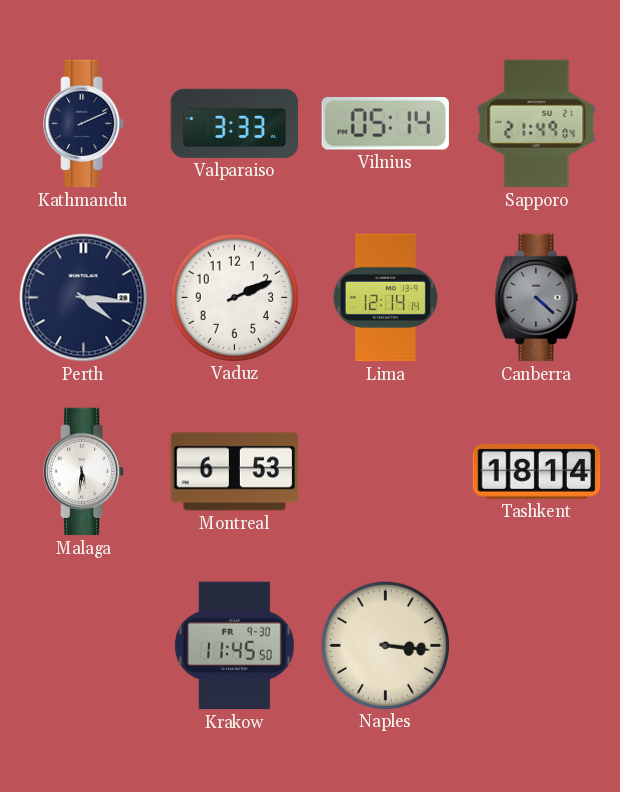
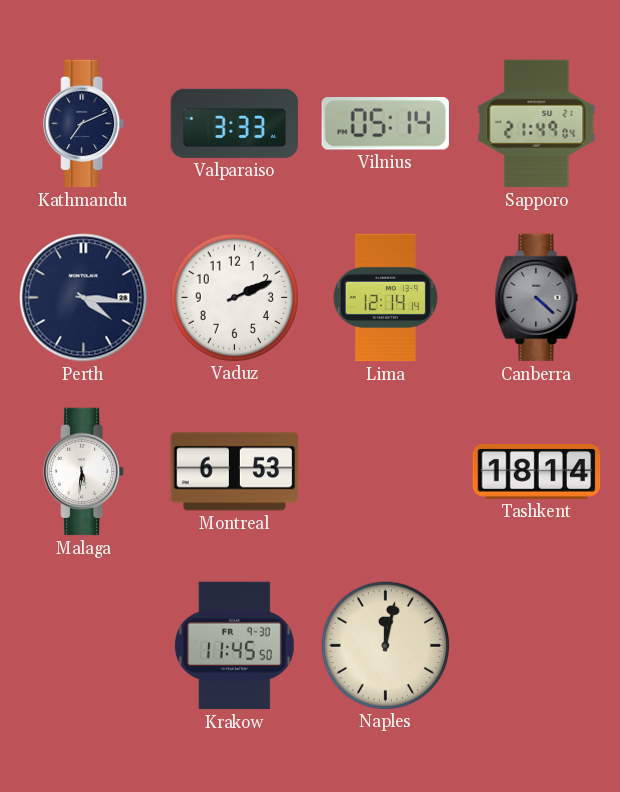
Kathmandu: 2:11 -> 7:11
Naples: 3:16 -> 12:02
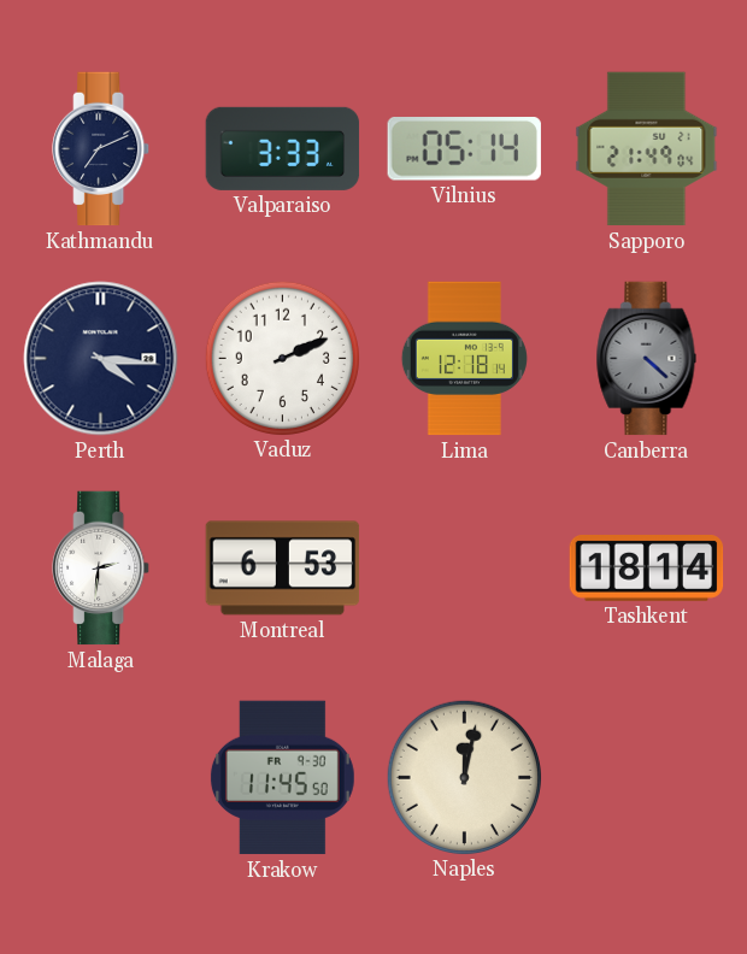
Lima: 12:14 -> 12:18
Malaga: 5:31 -> 2:31
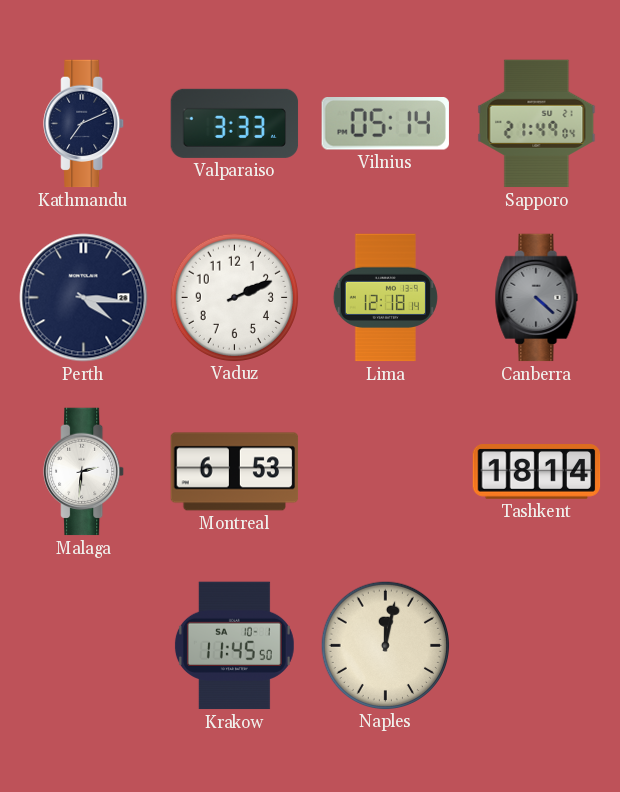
Krakow date: FR 9-30 -> SA 10-1
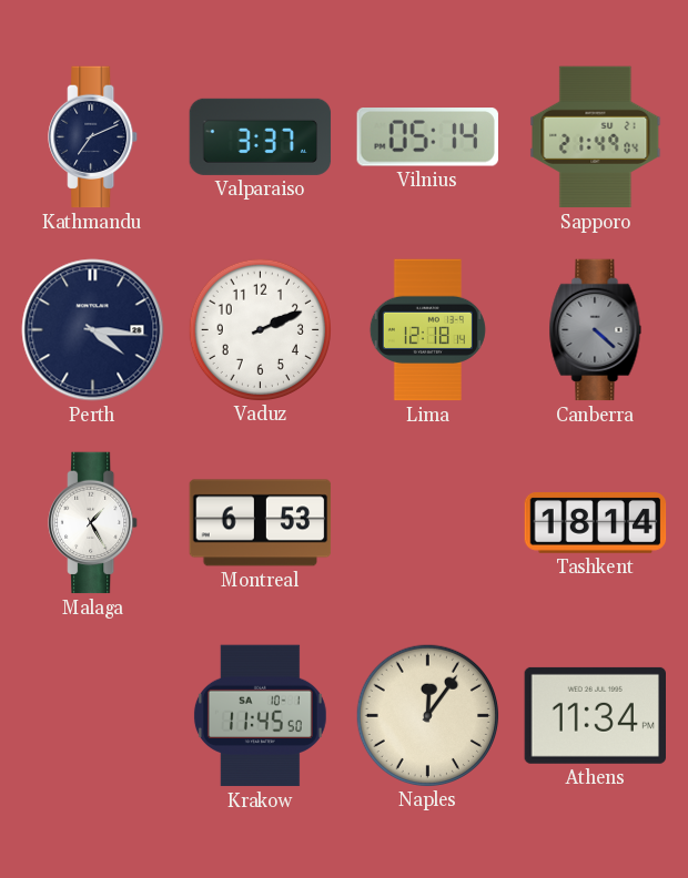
Valparaiso: 3:33 -> 3:37
Malaga: 2:31 -> 1:25
Naples: 12:02 -> 12:06
Athens: none -> 11:34
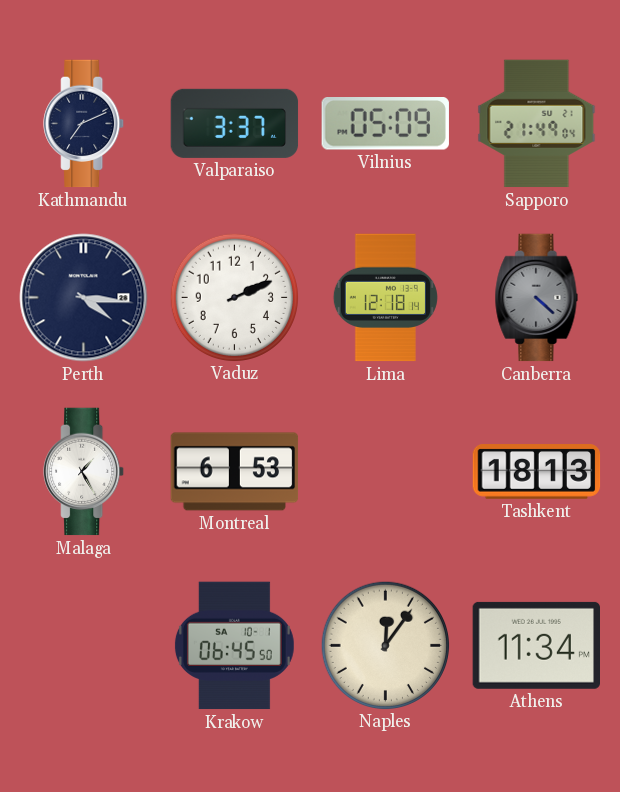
Vilnius: 05:14 -> 05:09
Tashkent: 18:14 -> 18:13
Krakow: 11:45 -> 06:45
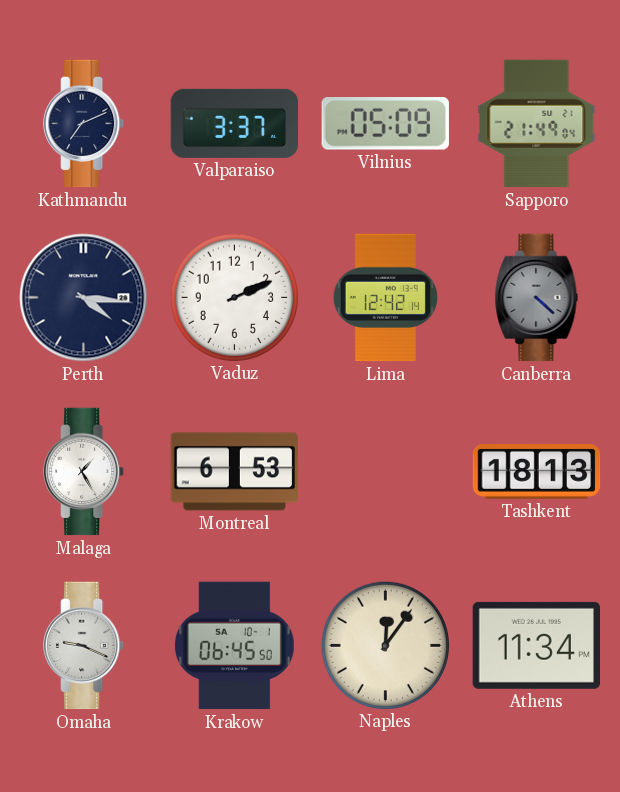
Lima: 12:18 -> 12:42
Omaha: none -> 9:19
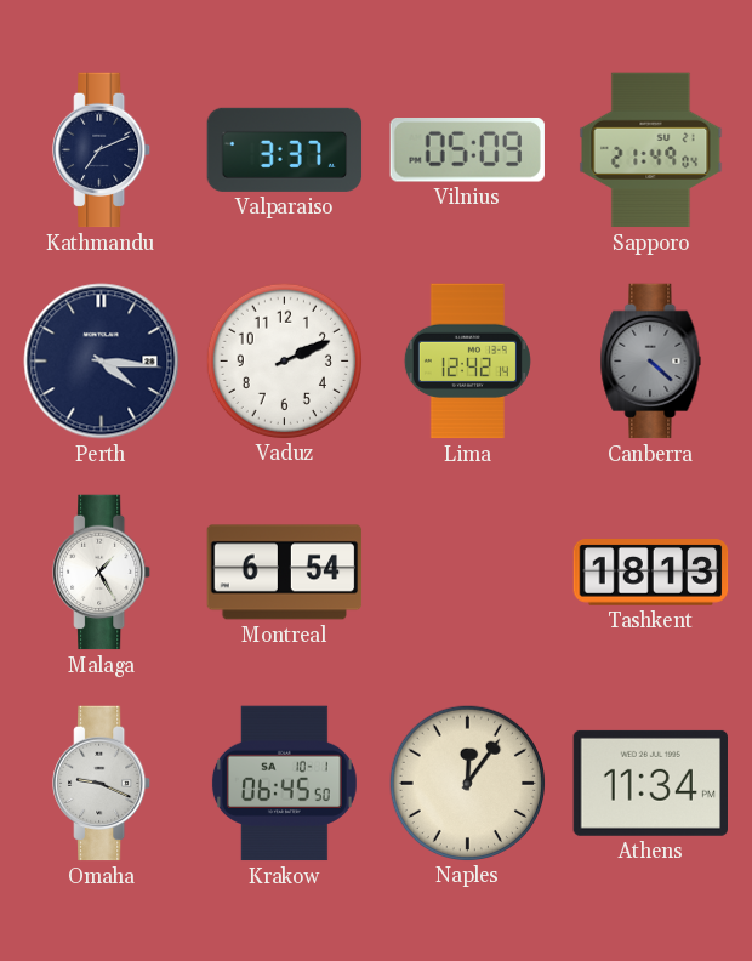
Montreal: 6:53 -> 6:54
